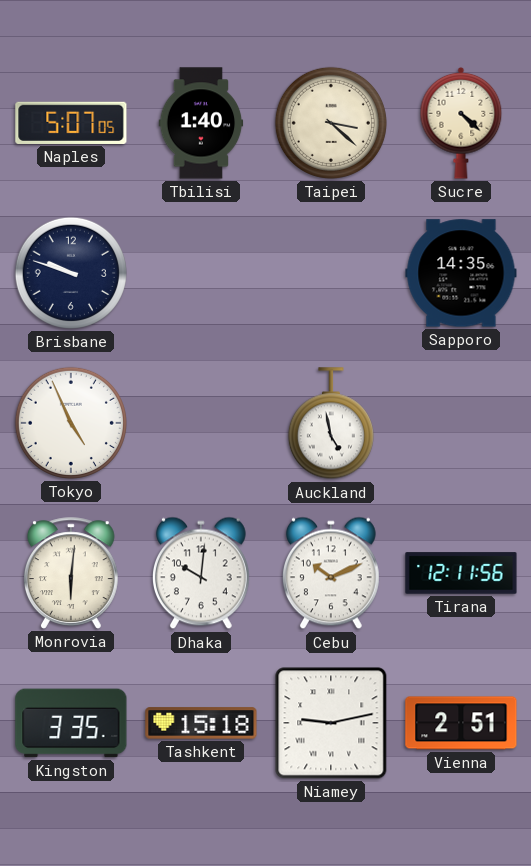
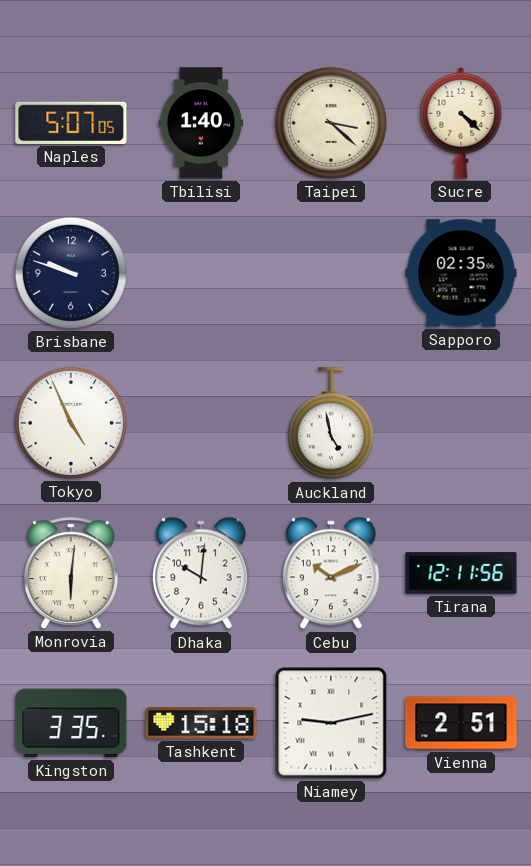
Sapporo: 14:35 -> 02:35
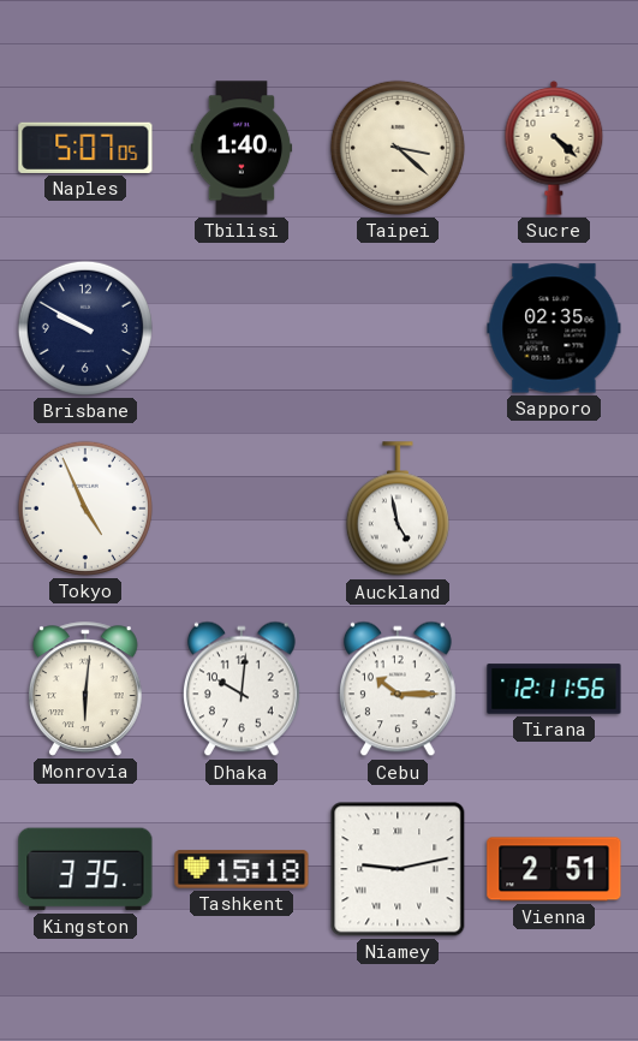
Brisbane: 9:48 -> 9:50
Cebu: 10:11 -> 10:15
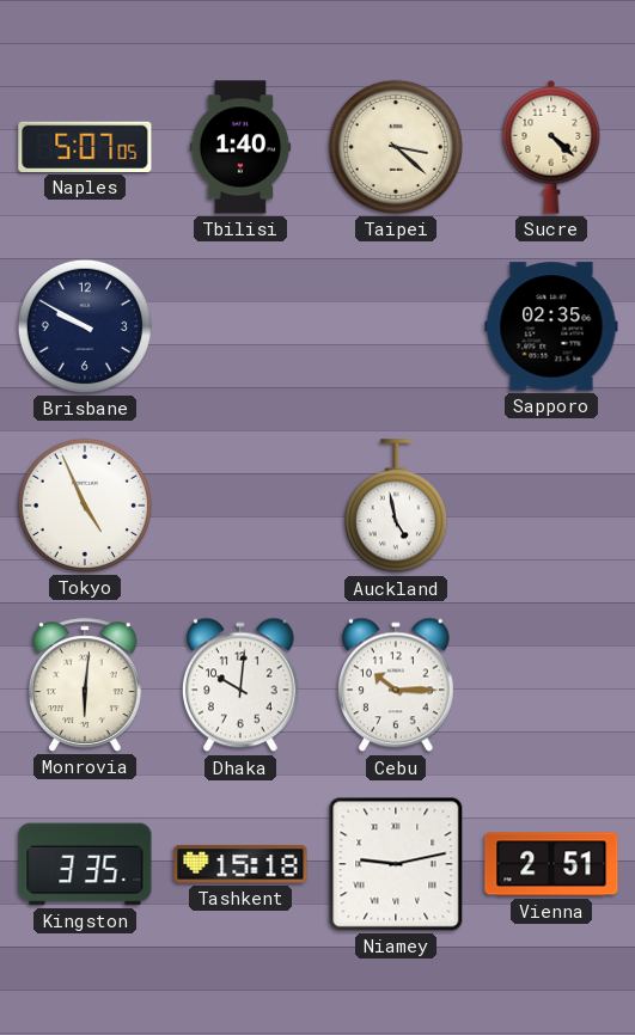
Tirana: 12:11 -> none
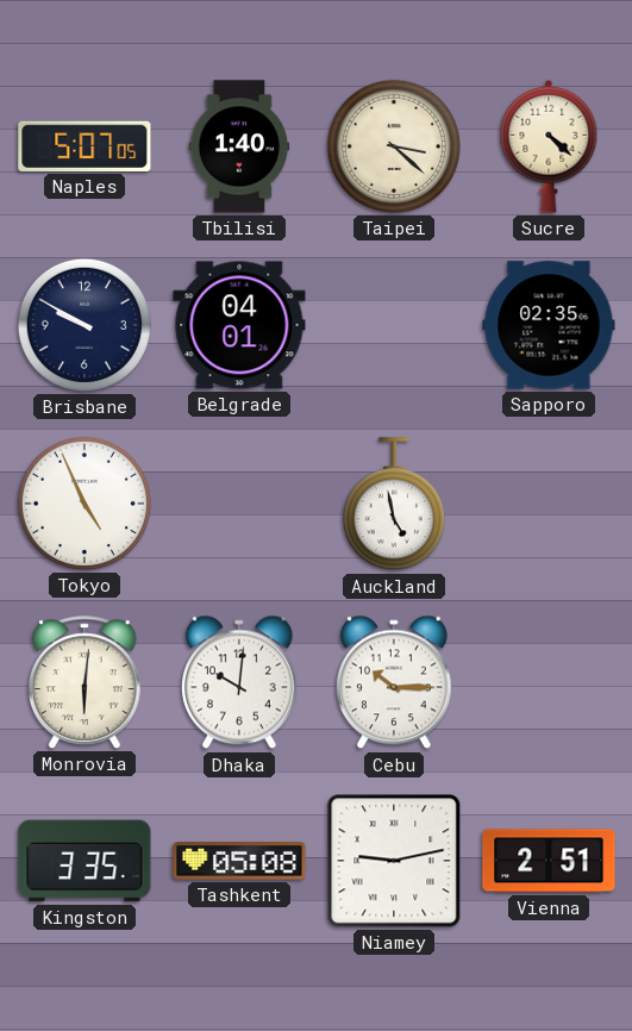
Belgrade: none -> 04:01
Tashkent: 15:18 -> 05:08
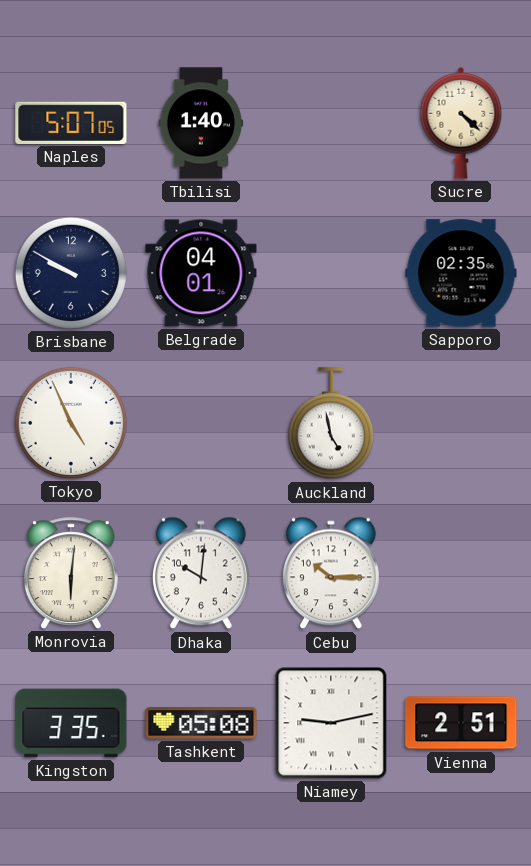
Taipei: 3:22 -> none
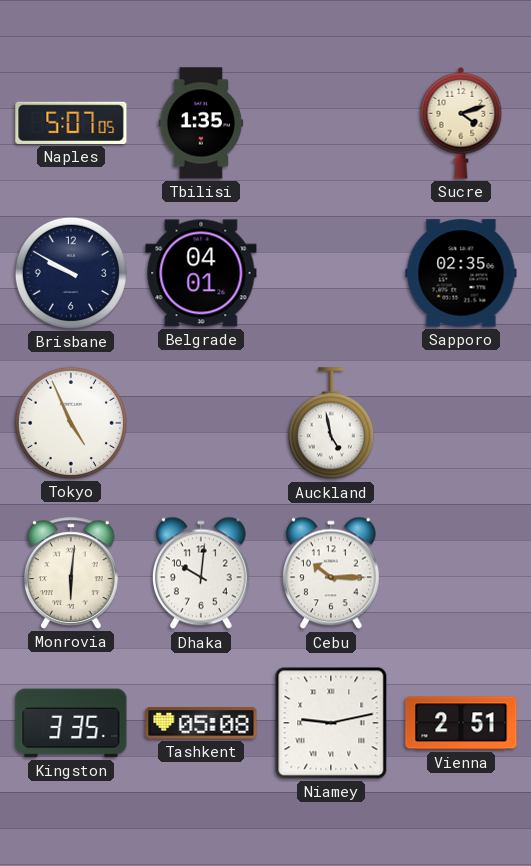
Tbilisi: 1:40 -> 1:35
Sucre: 4:22 -> 4:12
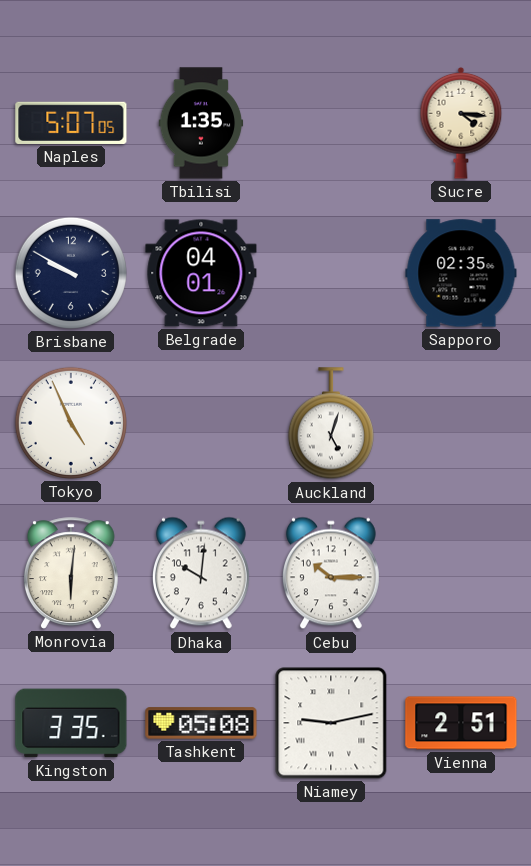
Sucre: 4:12 -> 4:16
Auckland: 4:58 -> 5:03
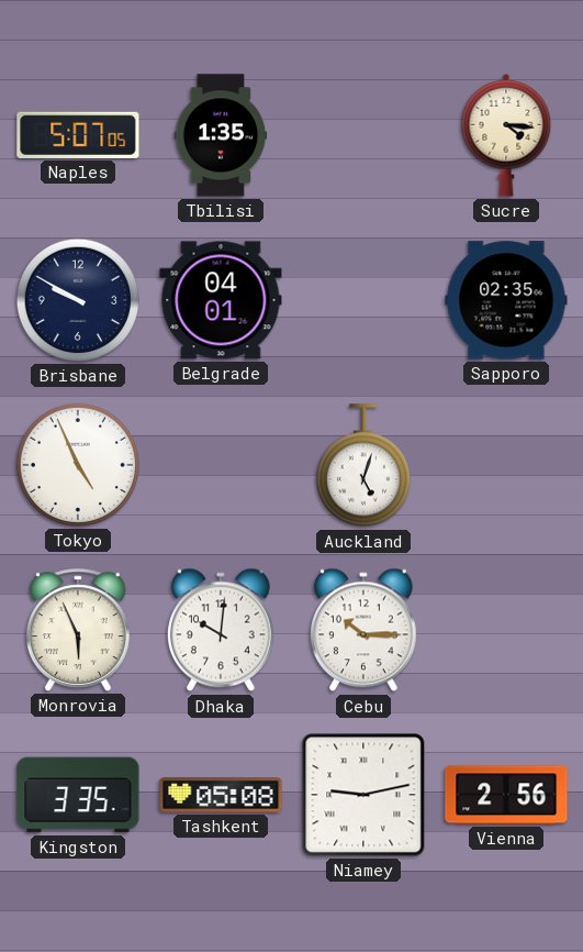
Monrovia: 6:01 -> 5:56
Vienna: 2:51 -> 2:56
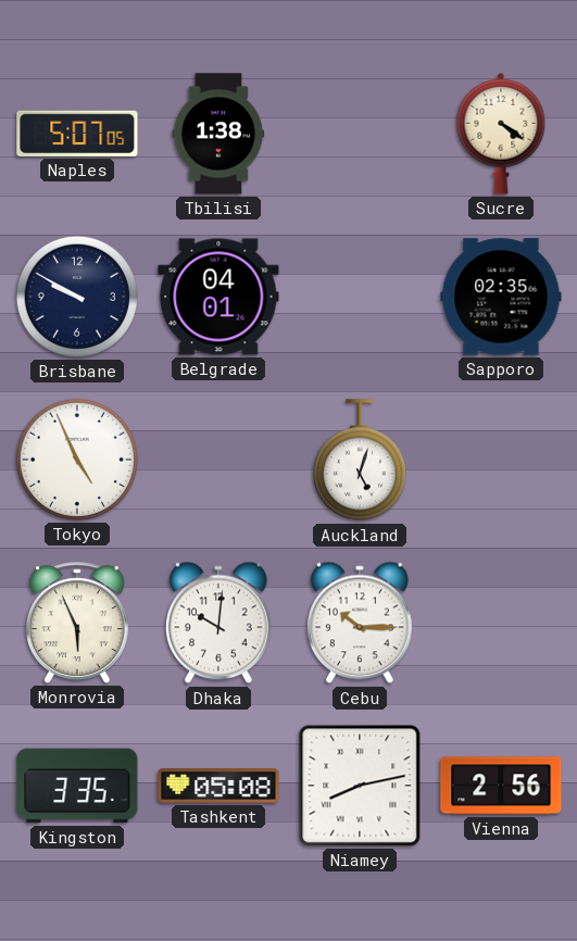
Tbilisi: 1:35 -> 1:38
Sucre: 4:16 -> 4:21
Niamey: 9:13 -> 8:13
